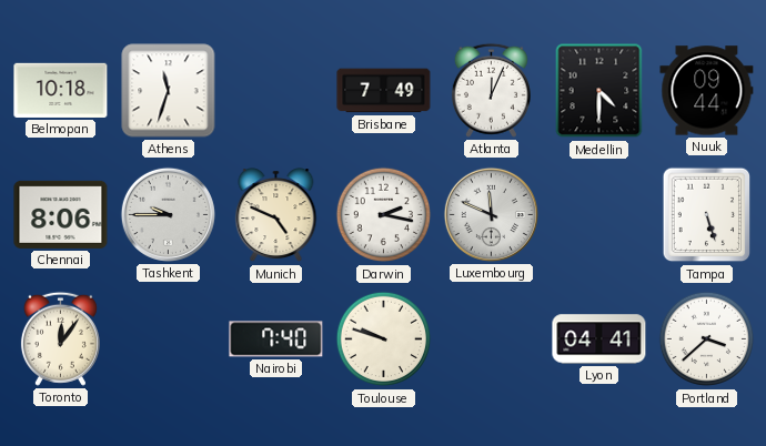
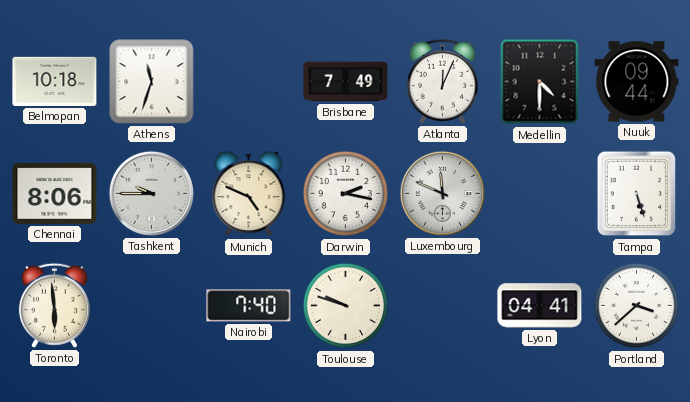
Toronto: 12:06 -> 5:59
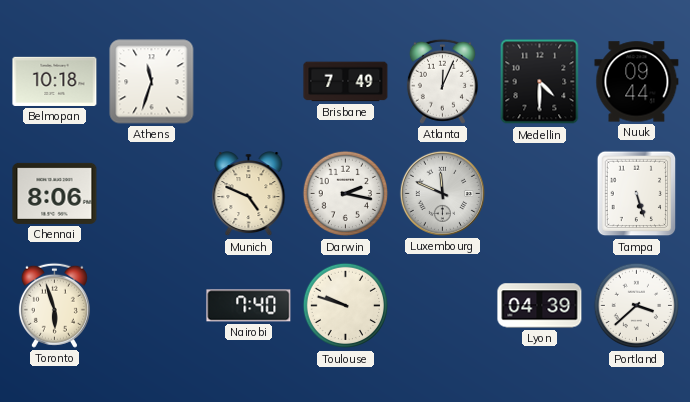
Tashkent: 9:45 -> none
Toronto: 5:59 -> 5:57
Lyon: 04:41 -> 04:39
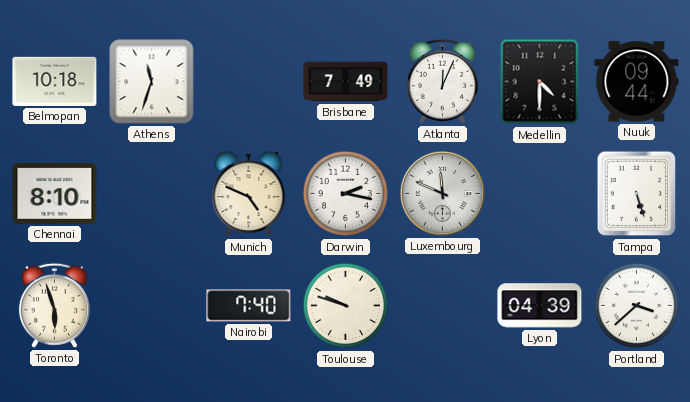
Chennai: 8:06 -> 8:10
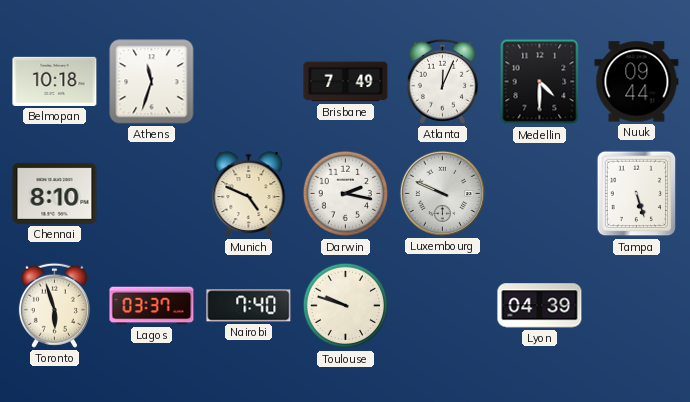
Luxembourg: 11:49 -> 9:49
Lagos: none -> 03:37
Portland: 3:38 -> none
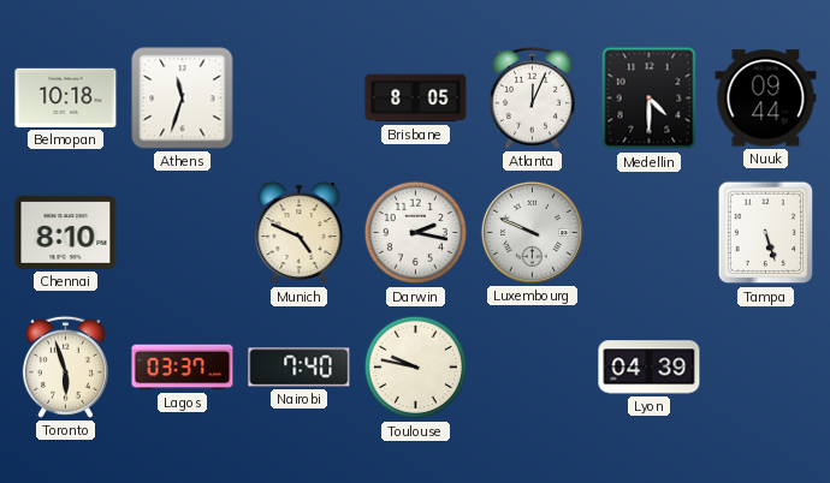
Brisbane: 7:49 -> 8:05
Toulouse: 9:48 -> 9:47
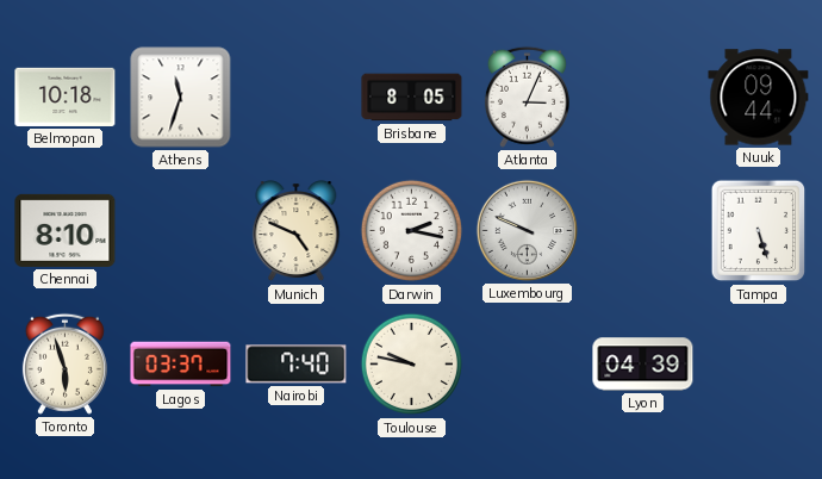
Atlanta: 12:04 -> 3:04
Medellin: 4:30 -> none
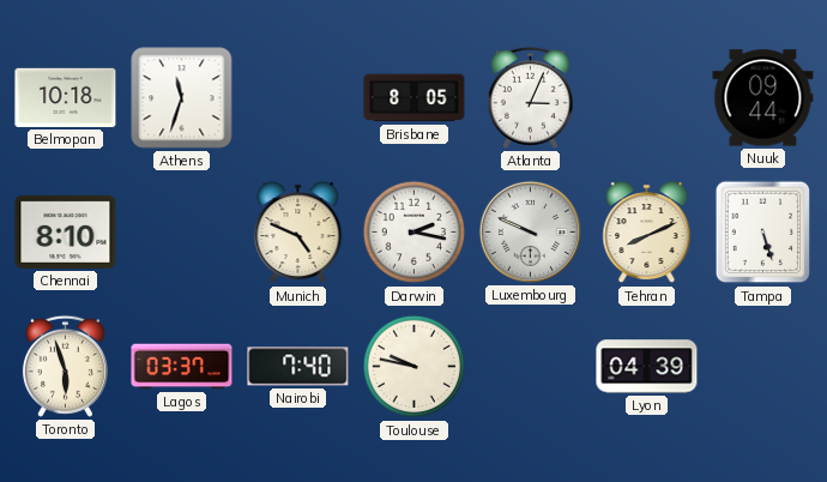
Tehran: none -> 8:11
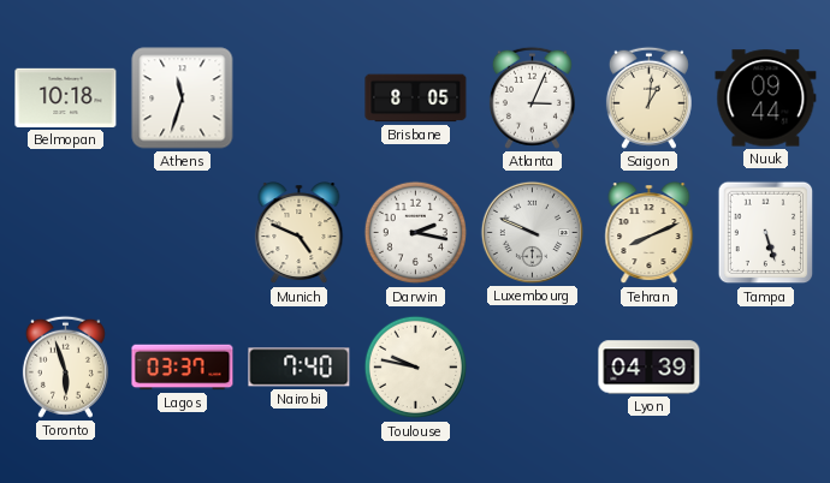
Saigon: none -> 1:01
Chennai: 8:10 -> none
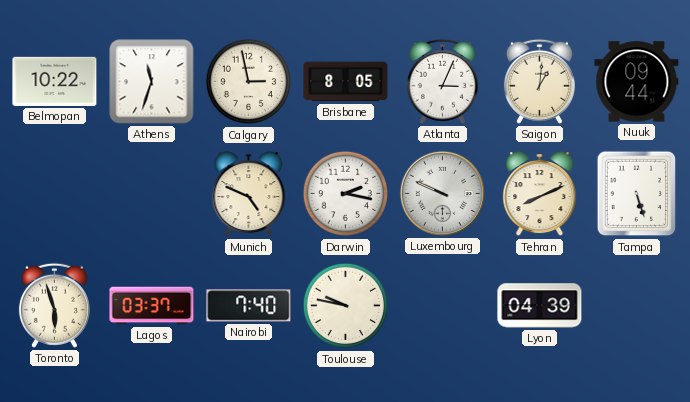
Belmopan: 10:18 -> 10:22
Calgary: none -> 2:58
